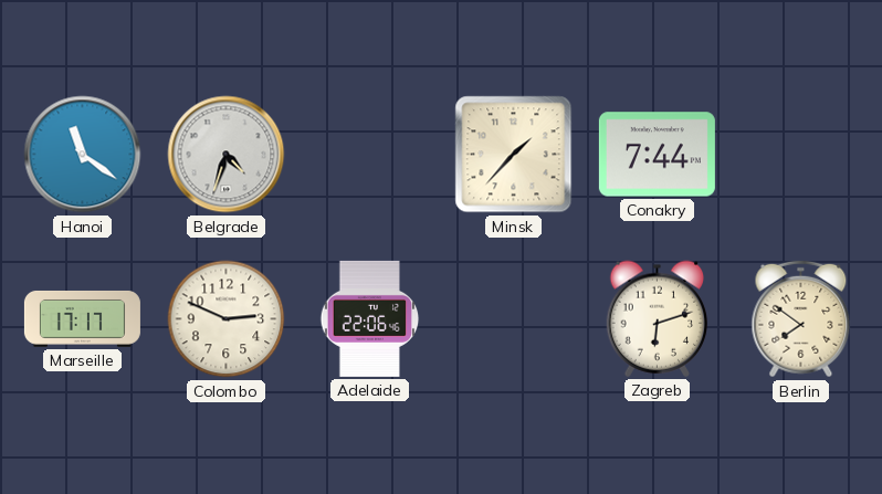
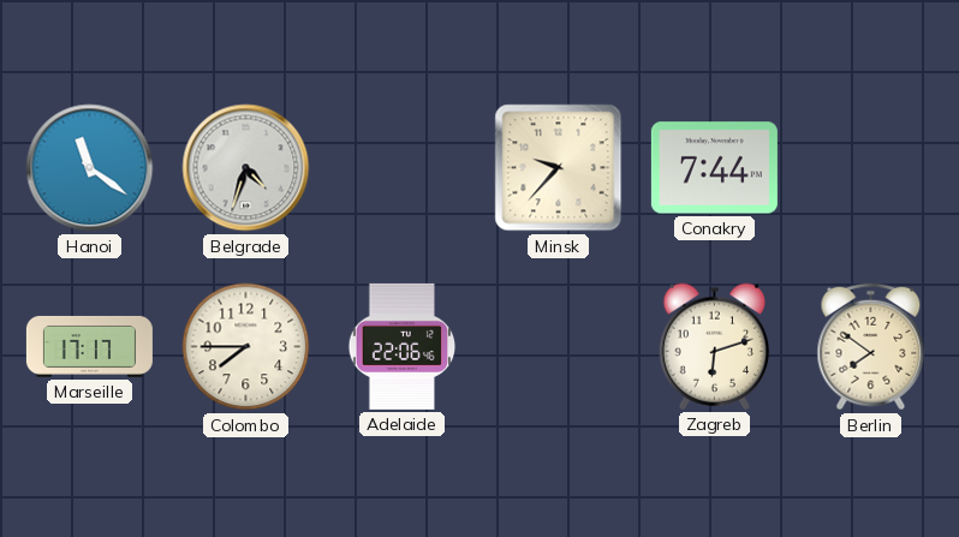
Minsk: 1:37 -> 9:37
Colombo: 2:49 -> 7:45
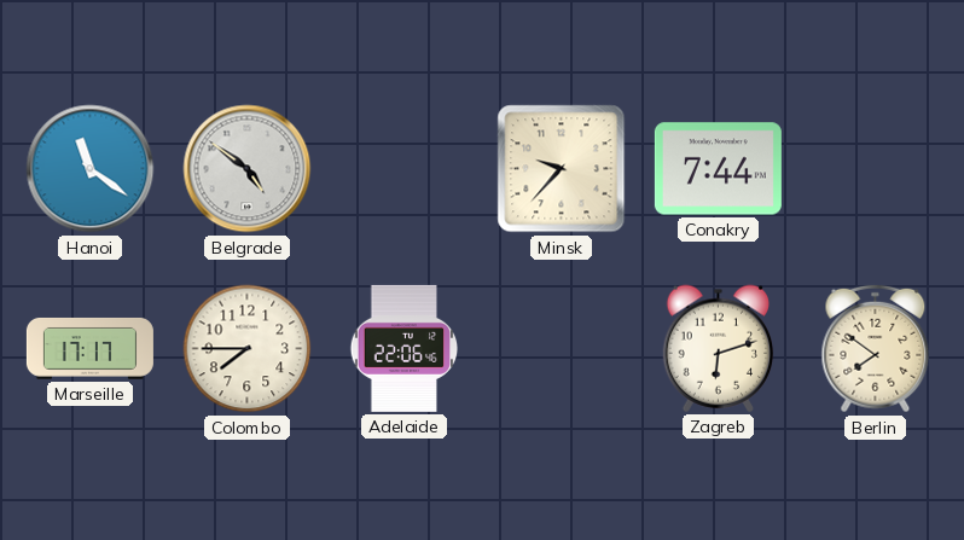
Belgrade: 4:33 -> 4:51
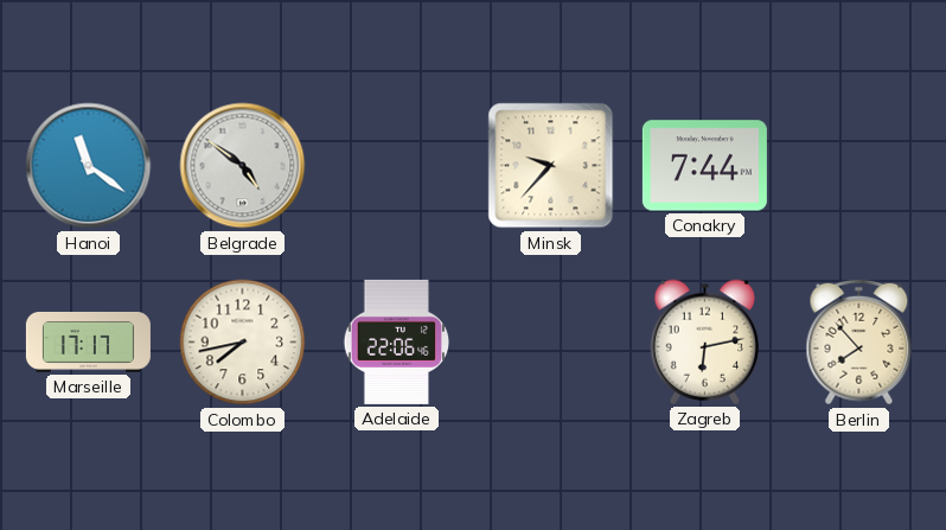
Colombo: 7:45 -> 7:43
Zagreb: 6:12 -> 6:13
Berlin: 7:51 -> 7:53
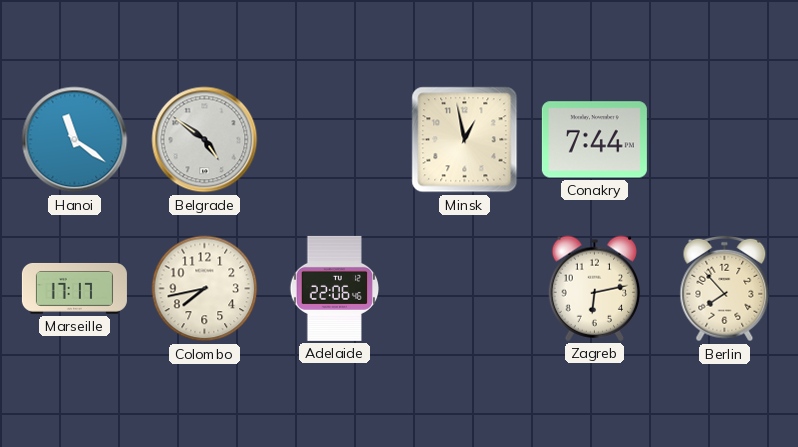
Minsk: 9:37 -> 12:58
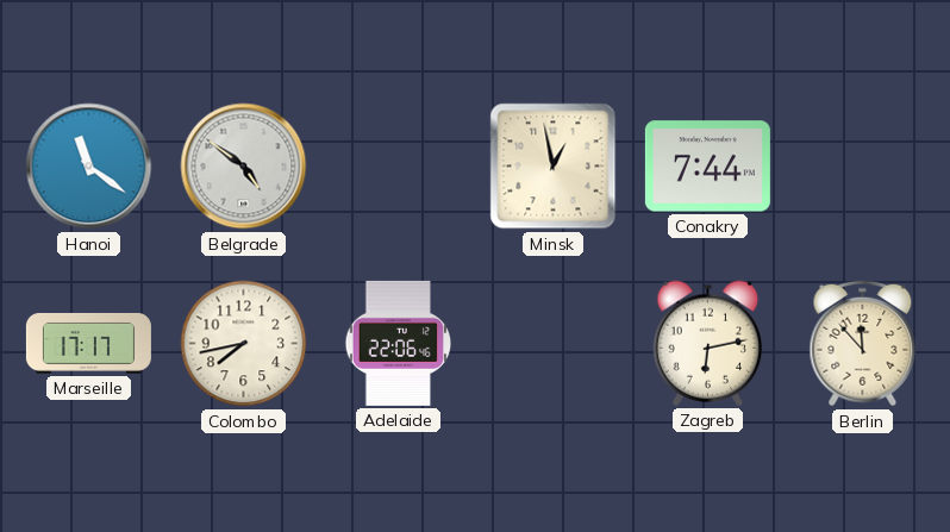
Berlin: 7:53 -> 11:53
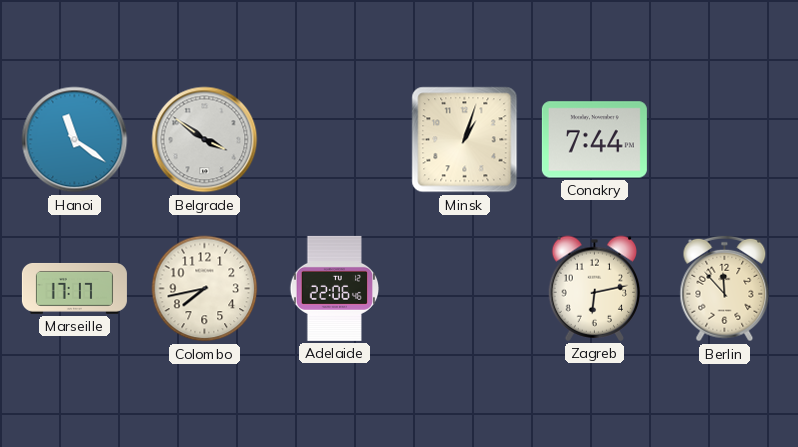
Belgrade: 4:51 -> 3:51
Minsk: 12:58 -> 1:03
